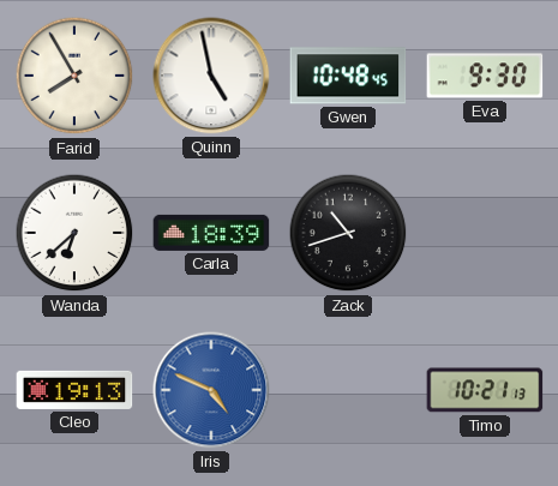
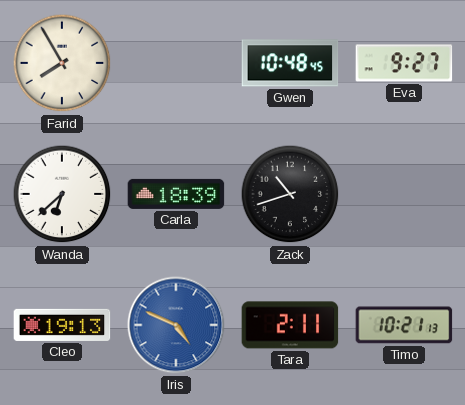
Quinn: 4:58 -> none
Eva: 9:30 -> 9:27
Tara: none -> 2:11
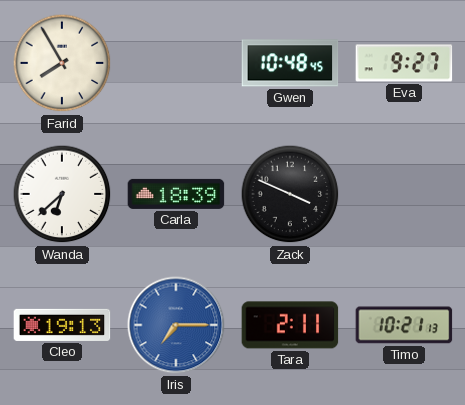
Zack: 10:42 -> 3:49
Iris: 4:49 -> 7:15
